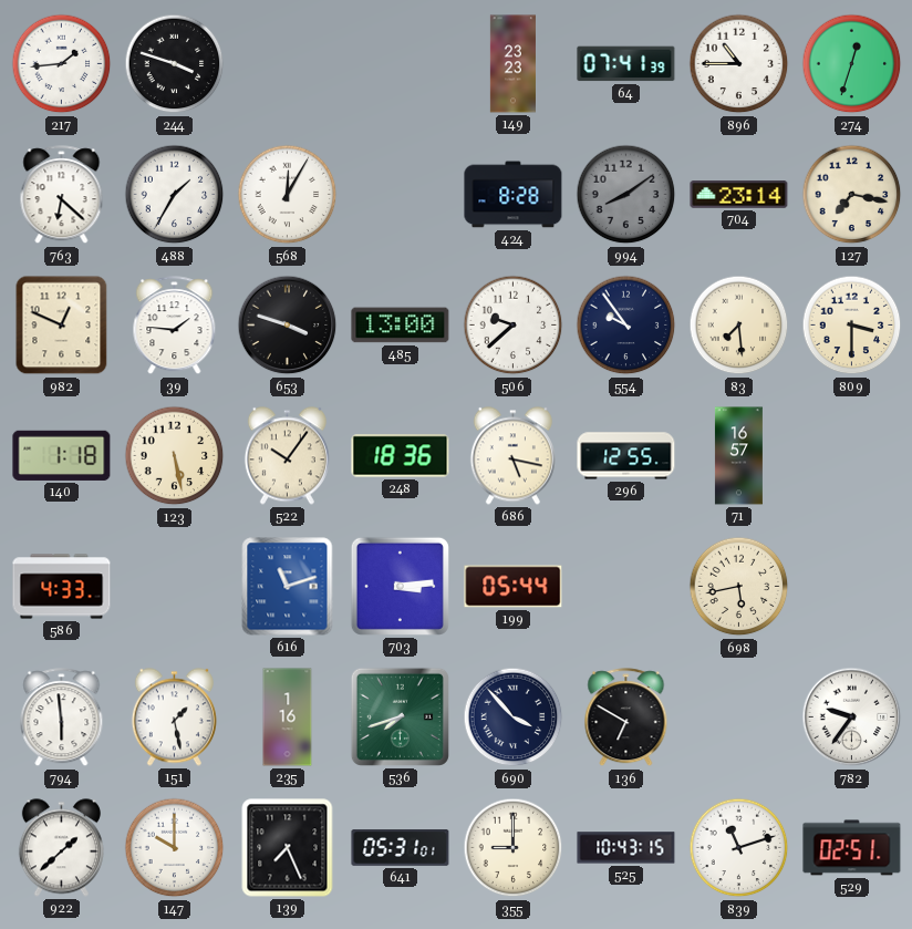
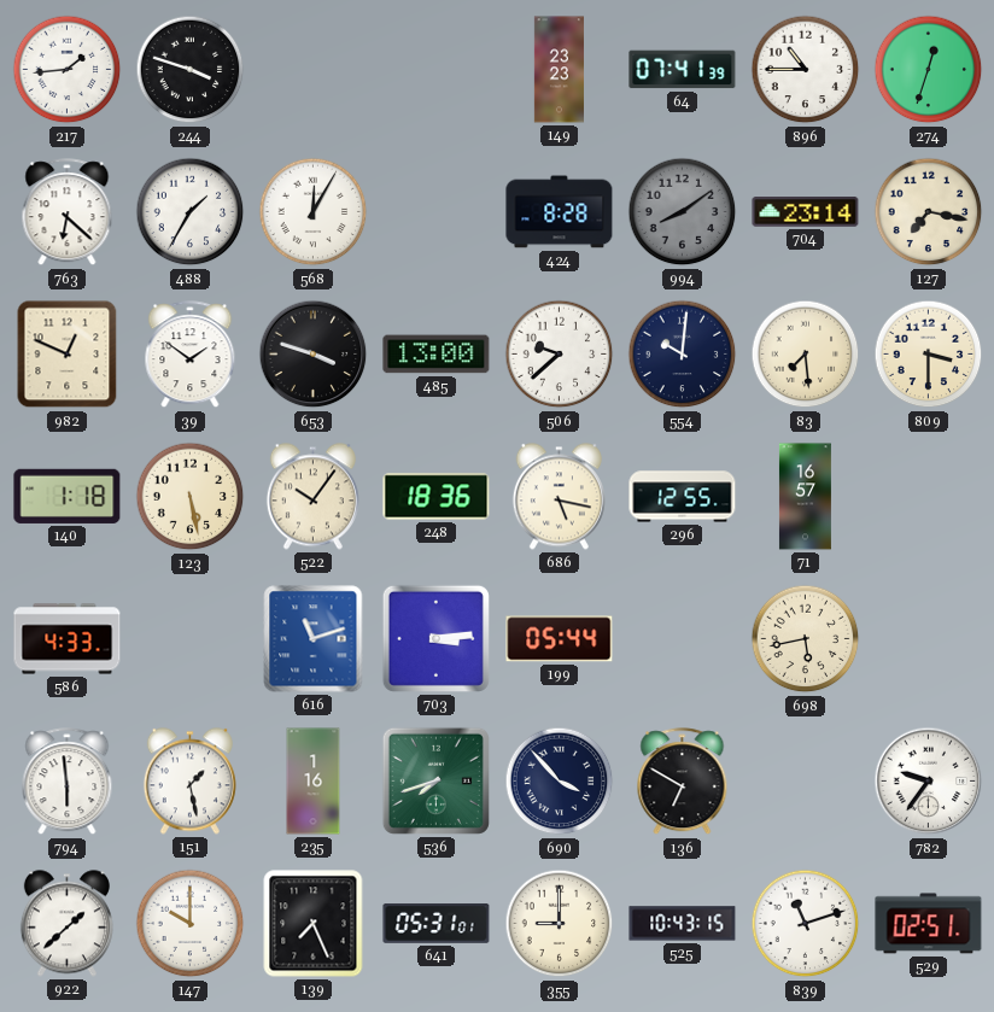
39: 1:46 -> 1:51
554: 9:54 -> 10:01
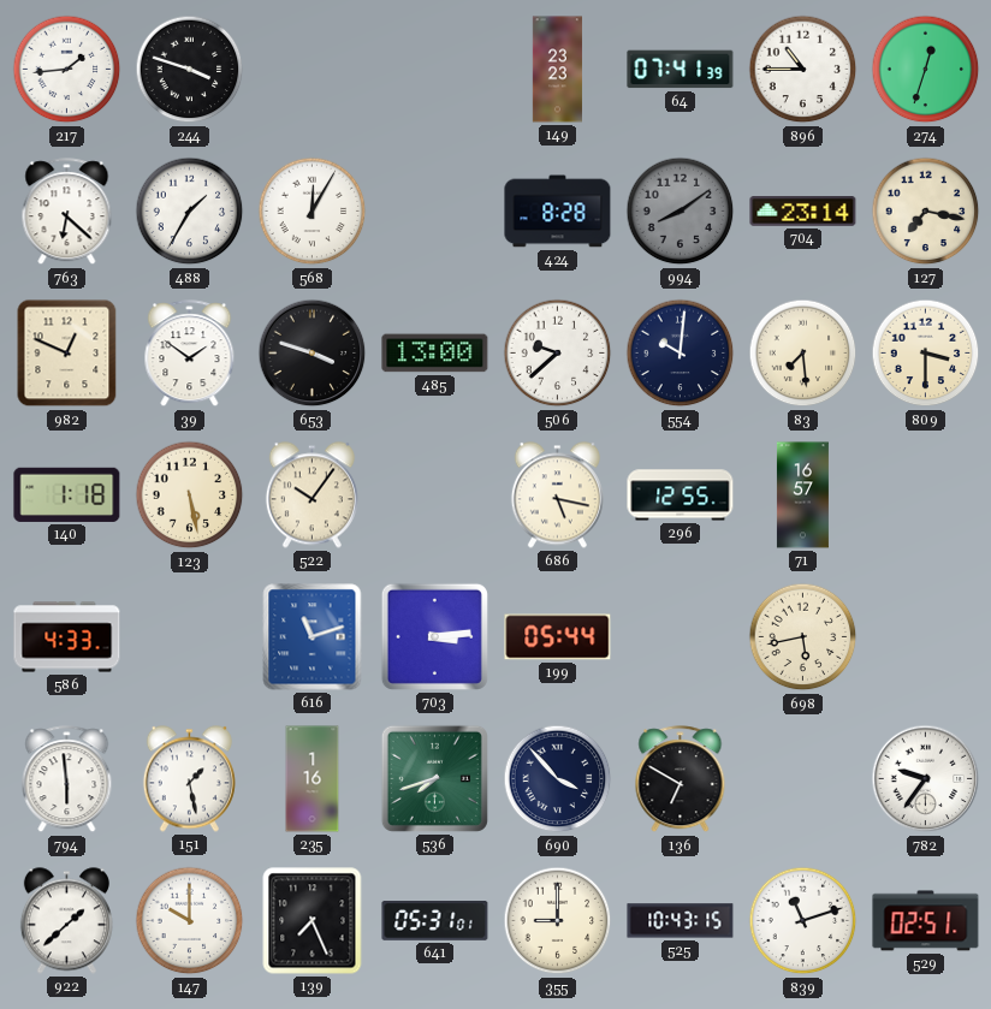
248: 18:36 -> none
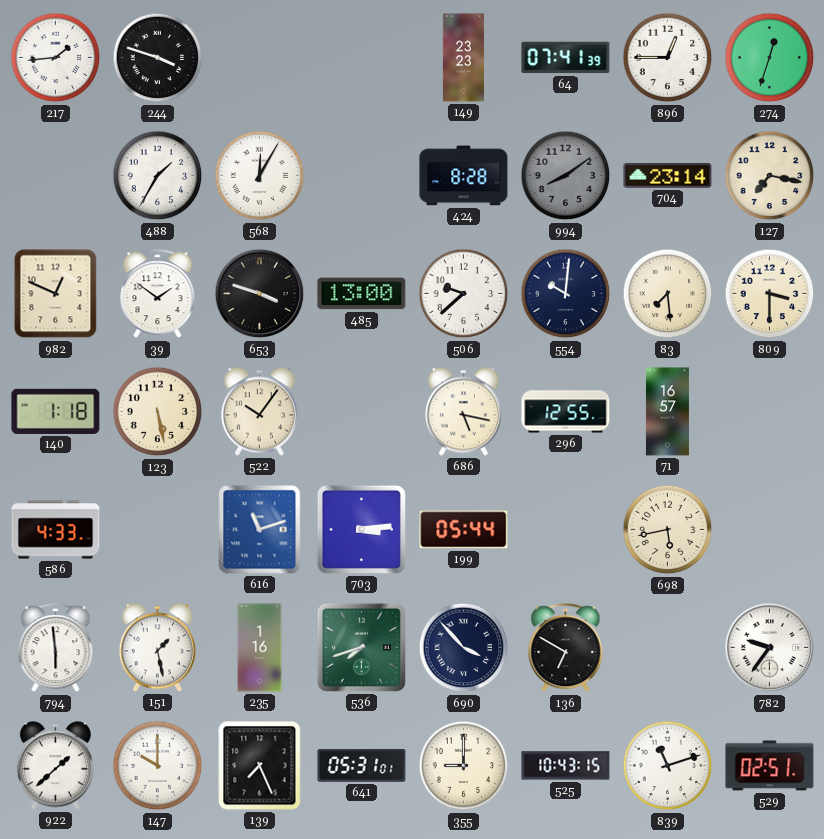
896: 10:45 -> 12:45
763: 6:22 -> none
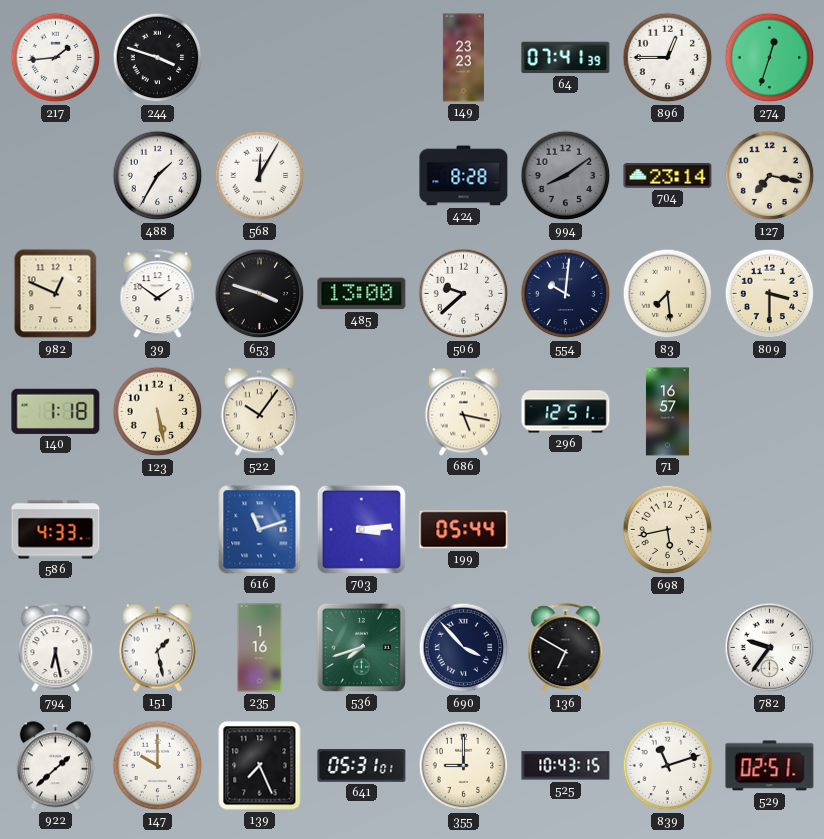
296: 12:55 -> 12:51
794: 5:59 -> 6:28
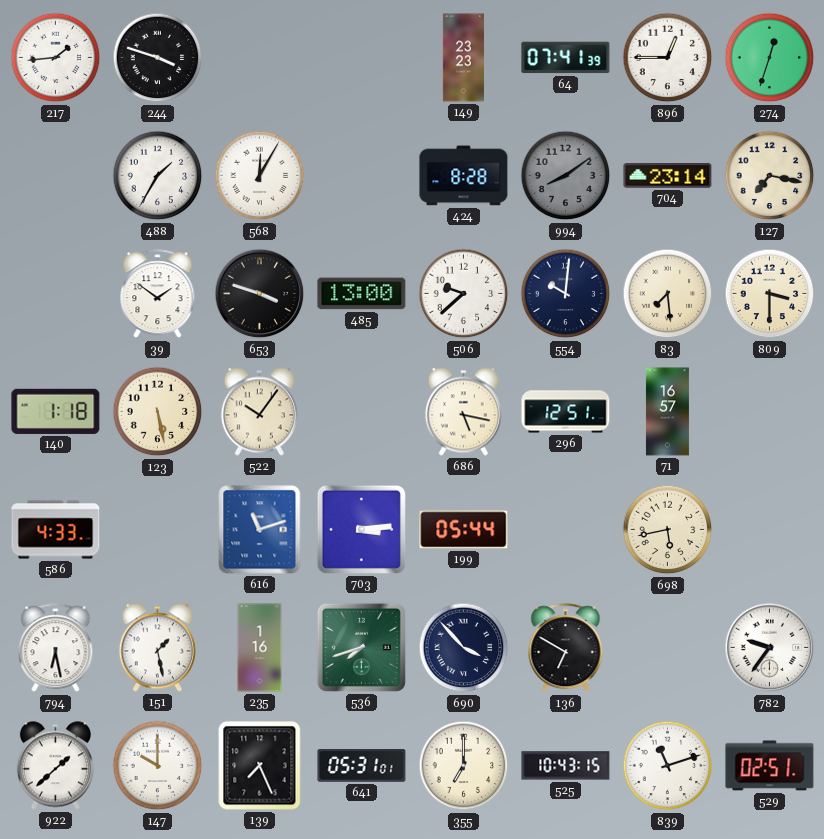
982: 12:49 -> none
355: 9:00 -> 7:00
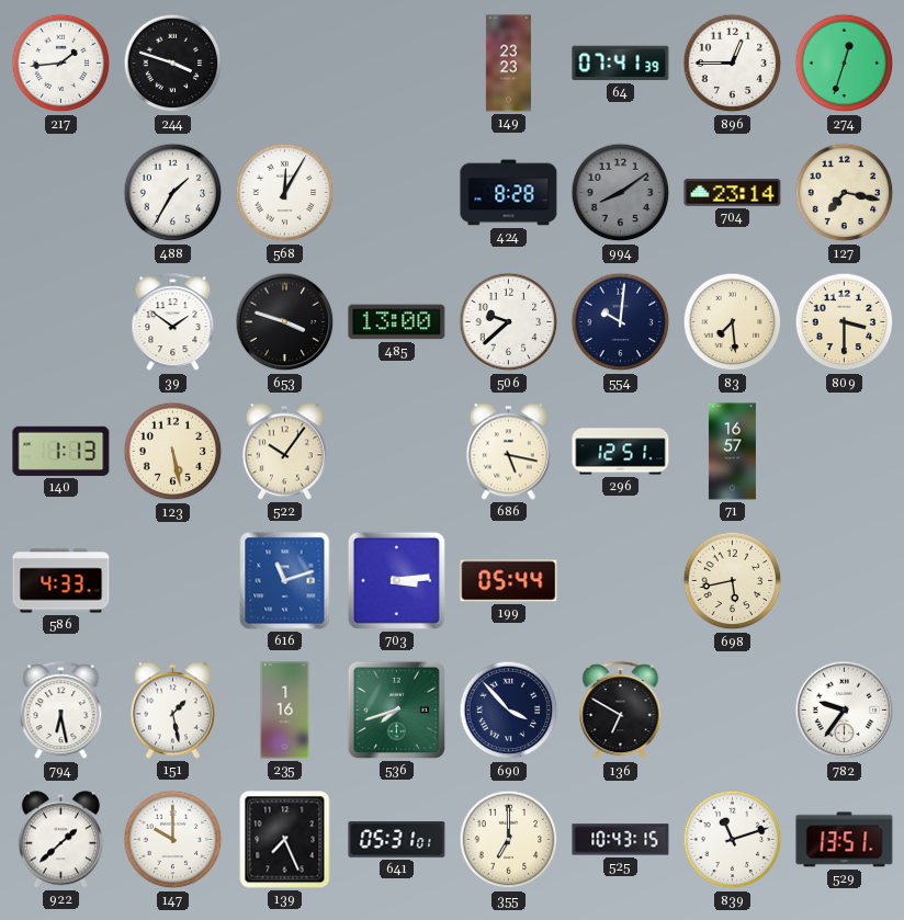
140: 1:18 -> 1:13
529: 02:51 -> 13:51
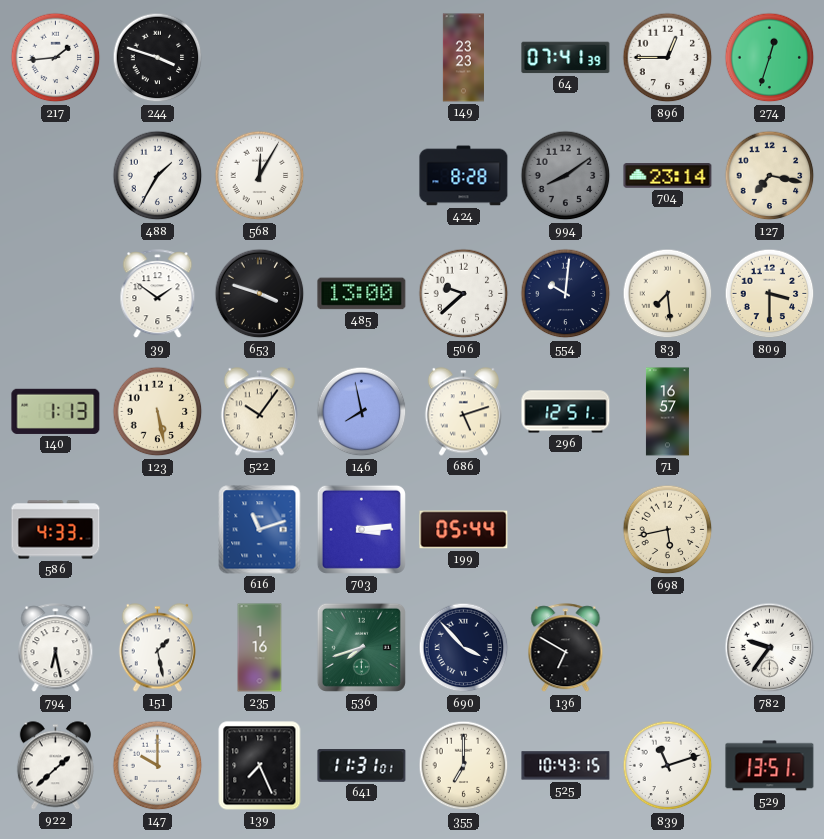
146: none -> 7:58
686: 5:17 -> 5:12
641: 05:31 -> 11:31
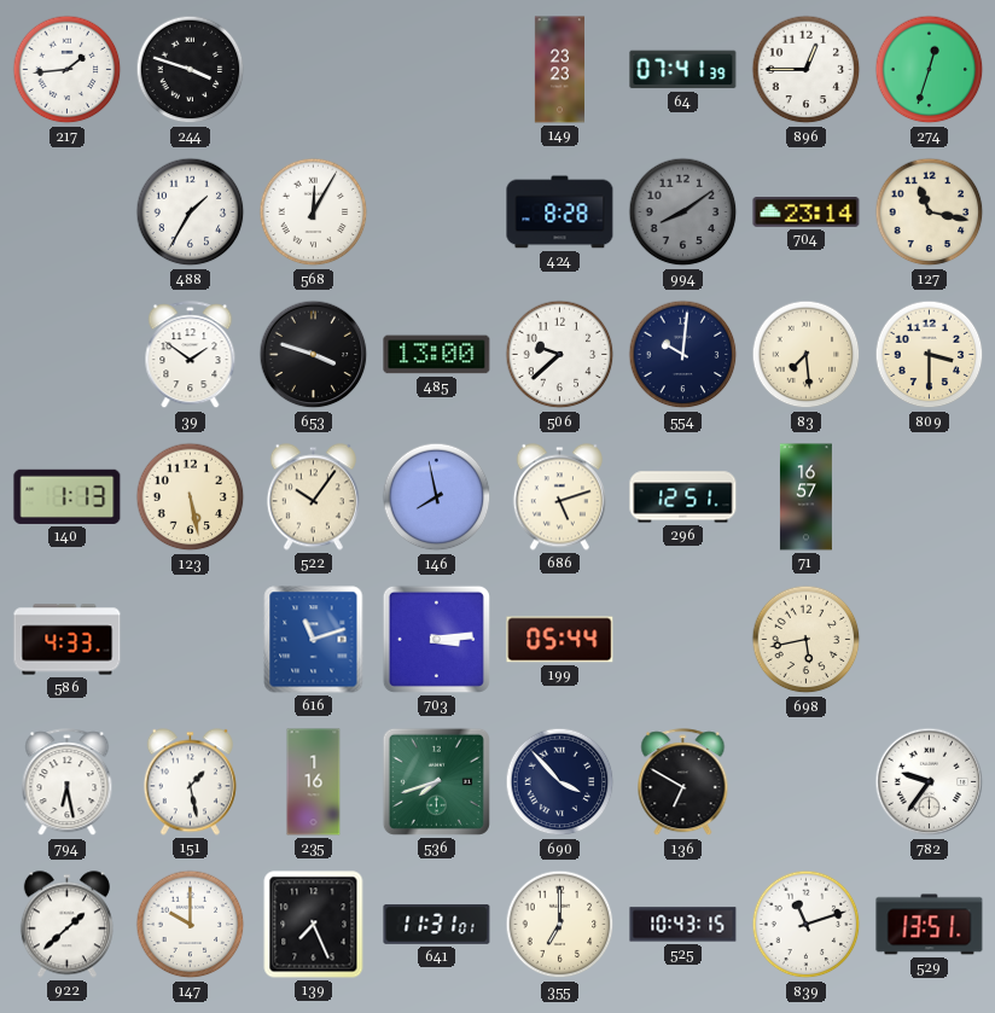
127: 7:17 -> 11:17
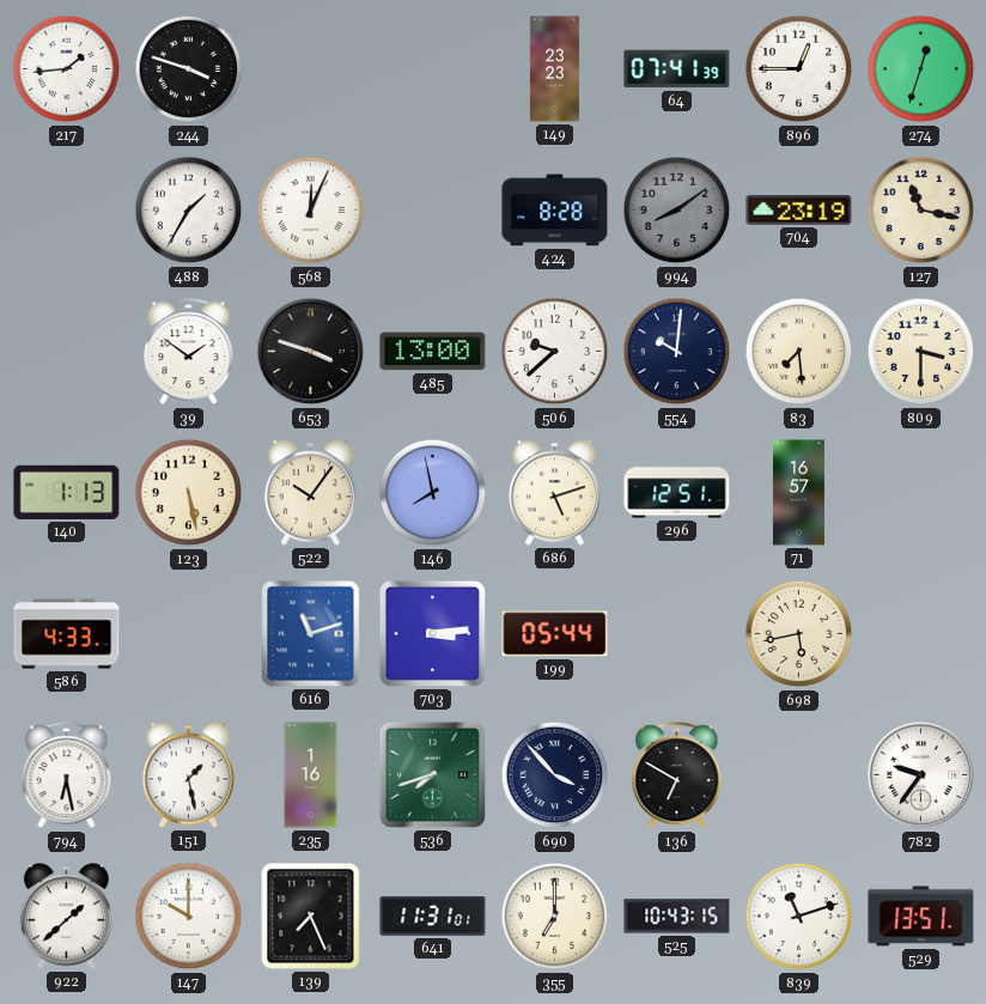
568: 12:05 -> 12:04
704: 23:14 -> 23:19
